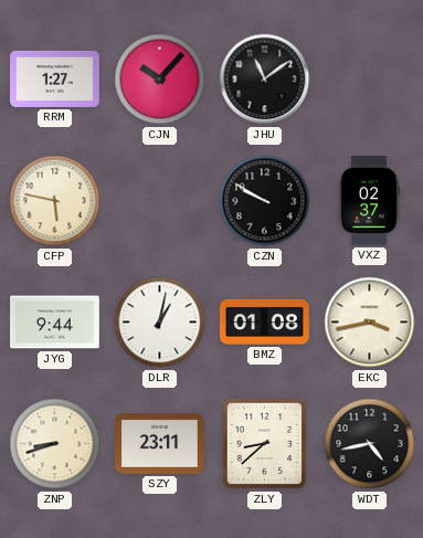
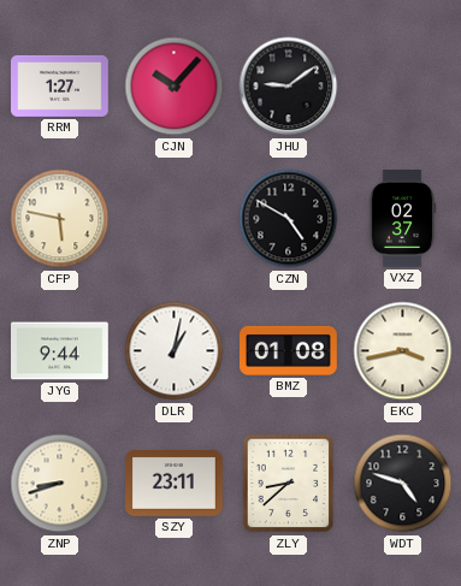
JHU: 11:09 -> 9:09
CZN: 9:50 -> 4:50
WDT: 4:43 -> 4:48
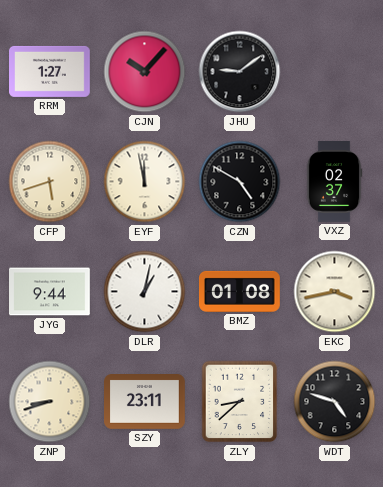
CFP: 5:47 -> 5:42
EYF: none -> 11:58
